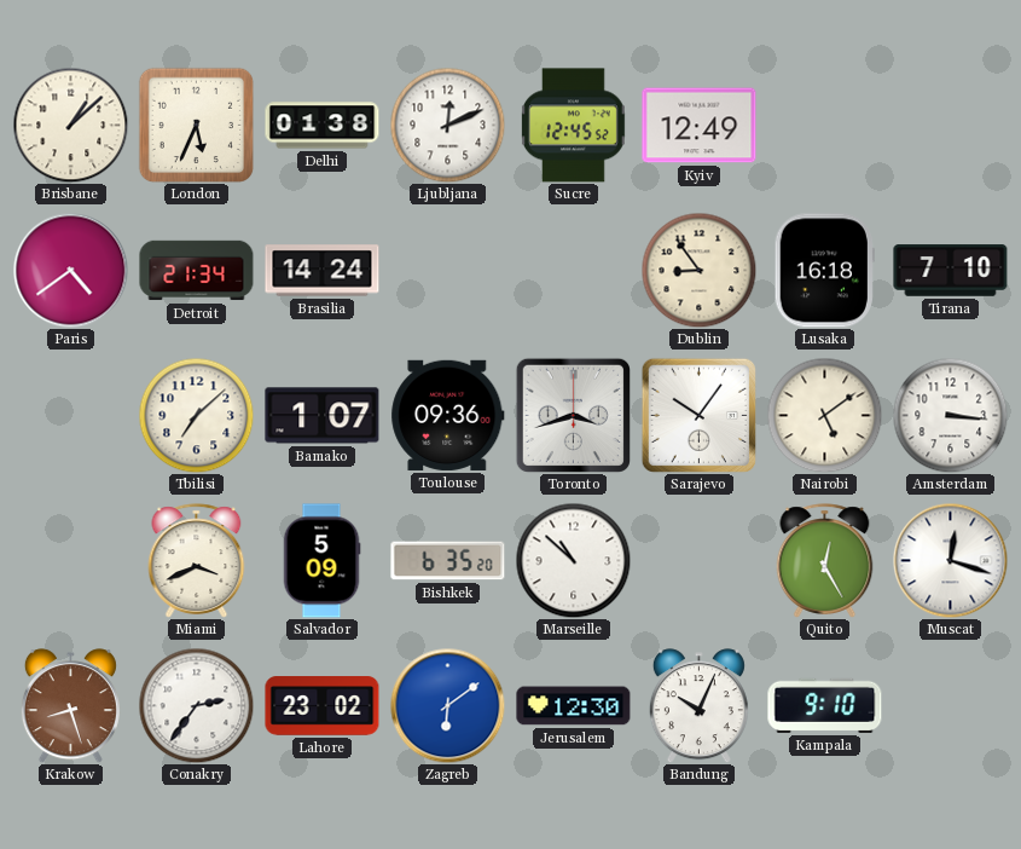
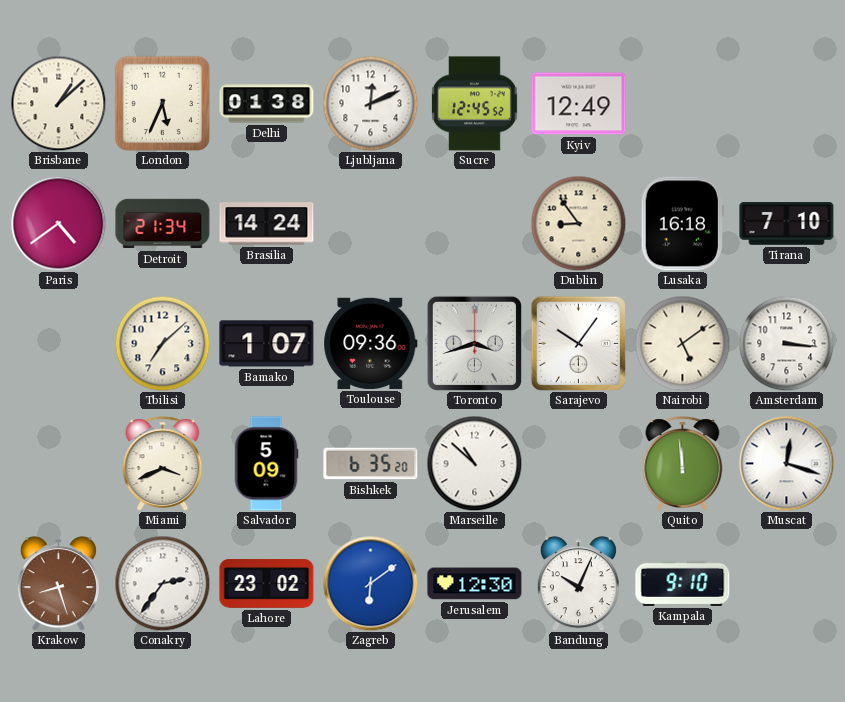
Quito: 12:25 -> 11:59
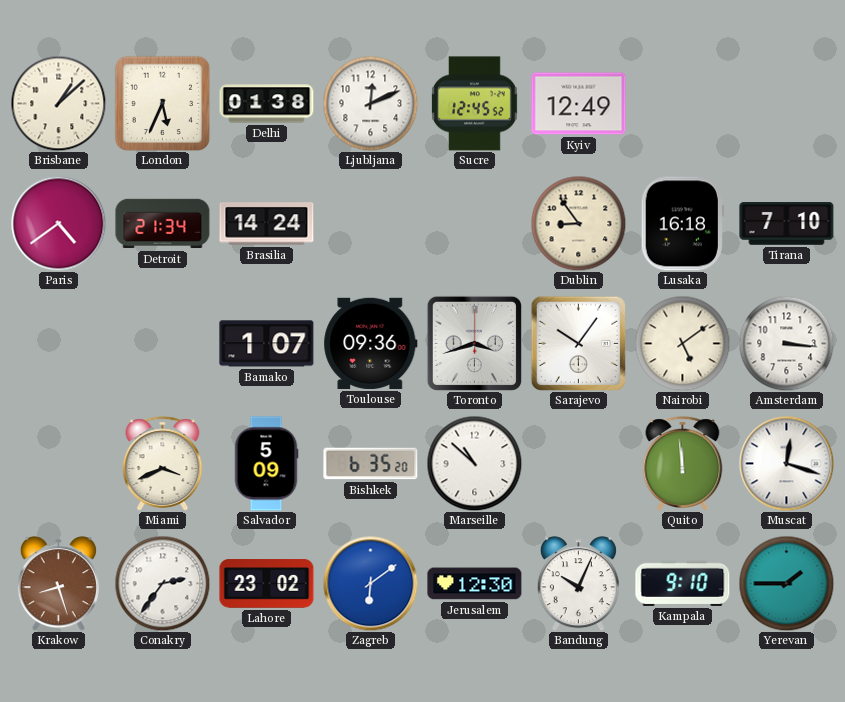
Tbilisi: 7:08 -> none
Yerevan: none -> 1:45
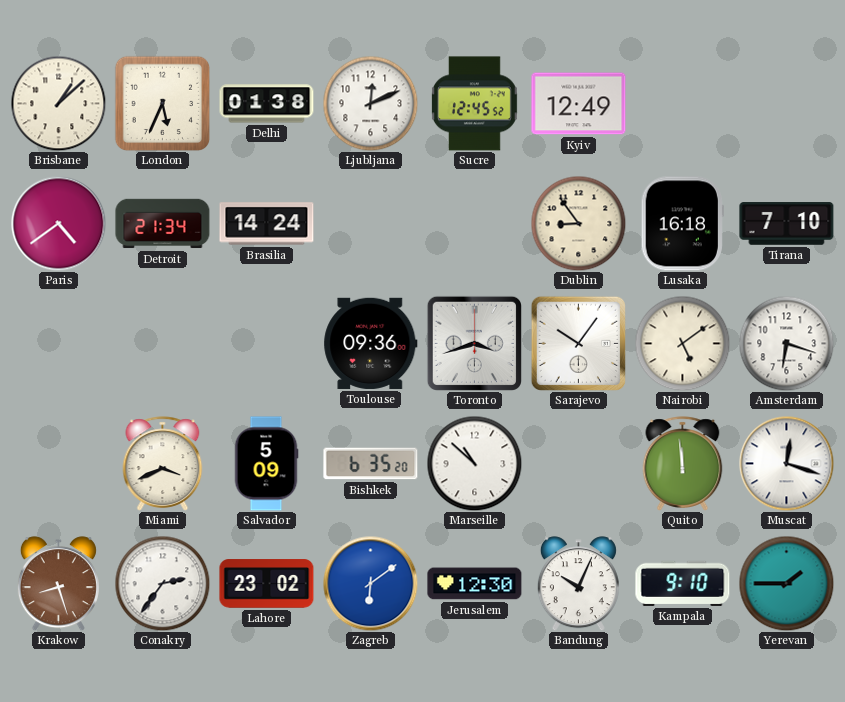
Bamako: 1:07 -> none
Amsterdam: 3:16 -> 6:18
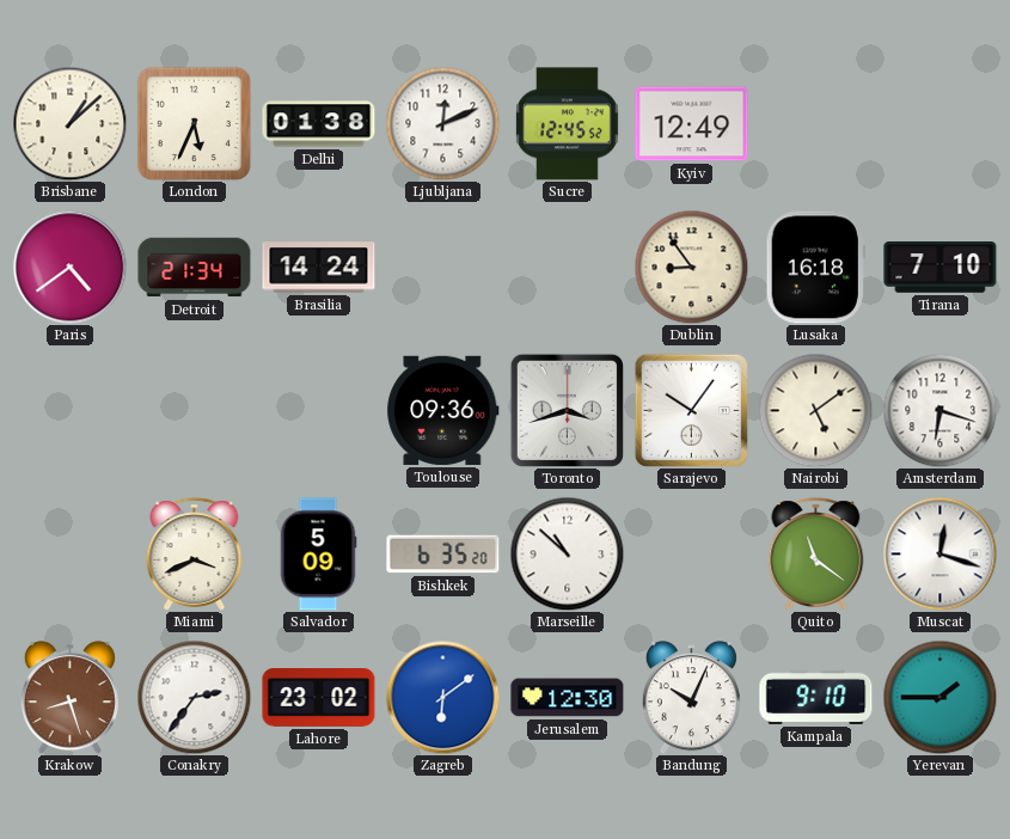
Quito: 11:59 -> 11:21
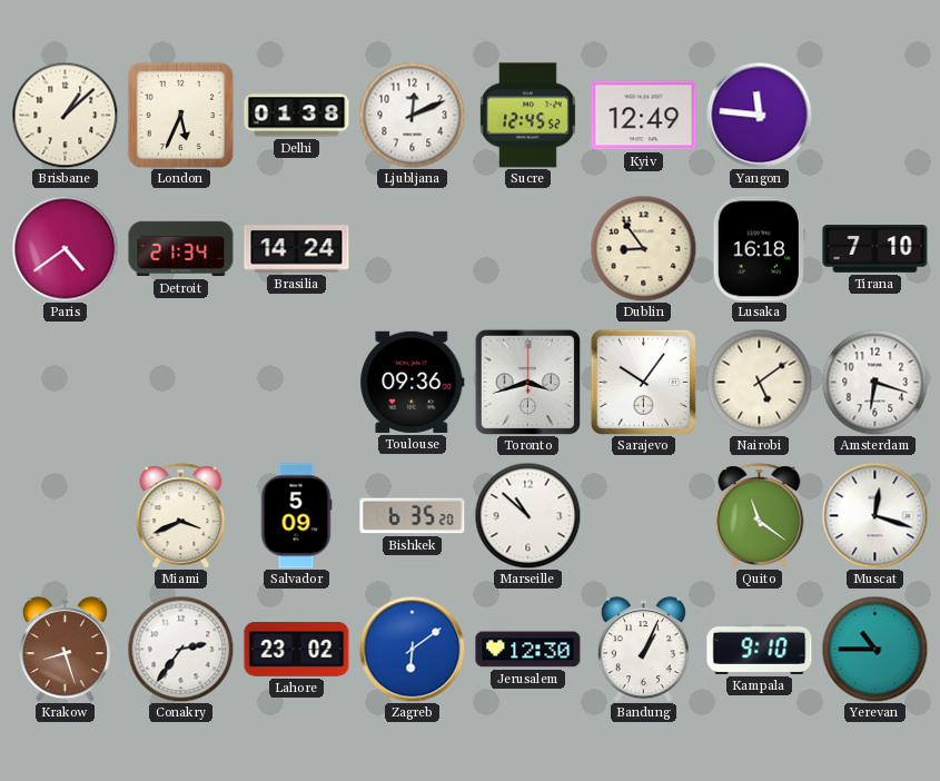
Yangon: none -> 11:46
Bandung: 10:04 -> 1:04
Yerevan: 1:45 -> 10:45
